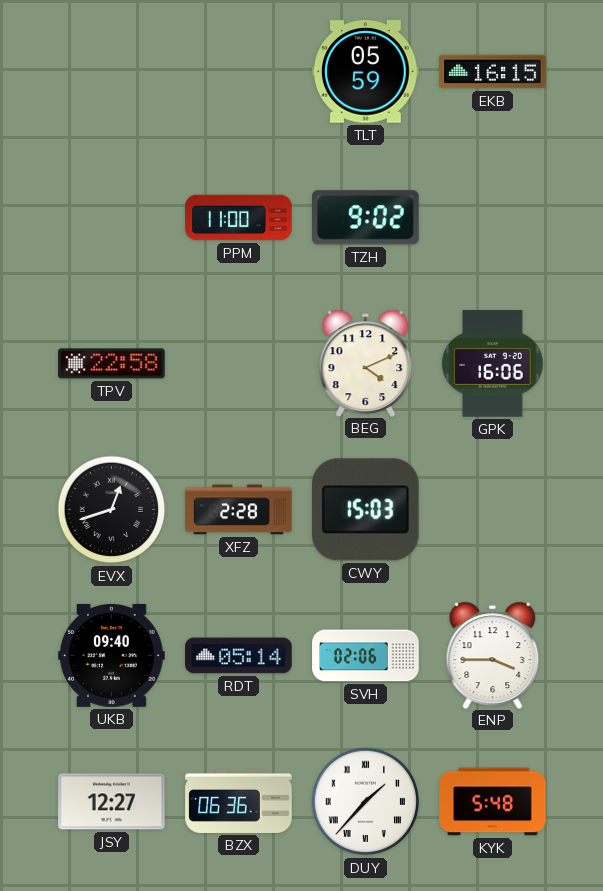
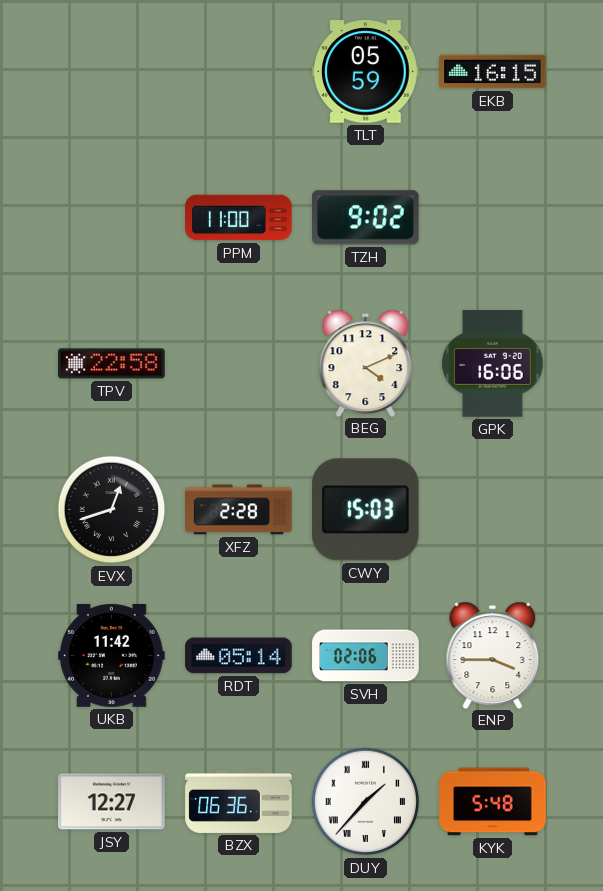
UKB: 09:40 -> 11:42
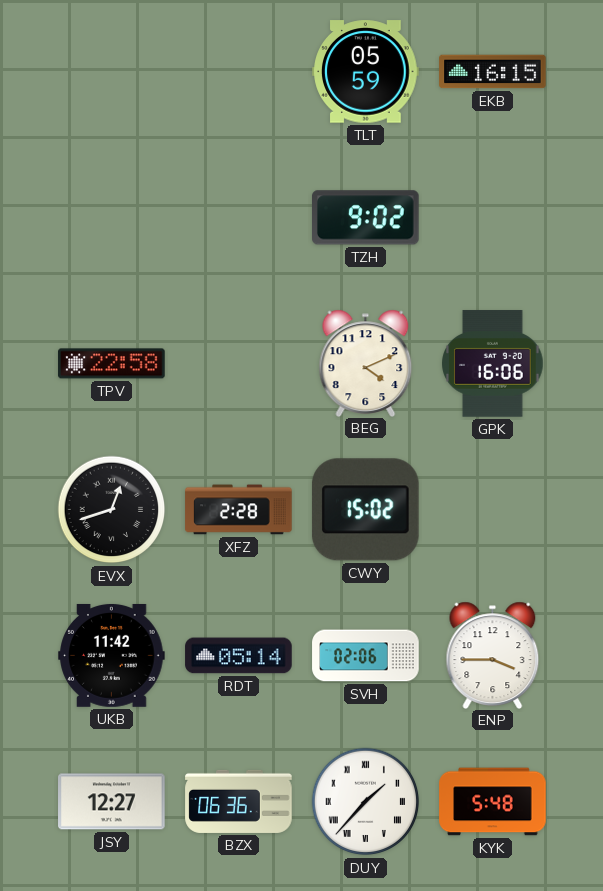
PPM: 11:00 -> none
CWY: 15:03 -> 15:02
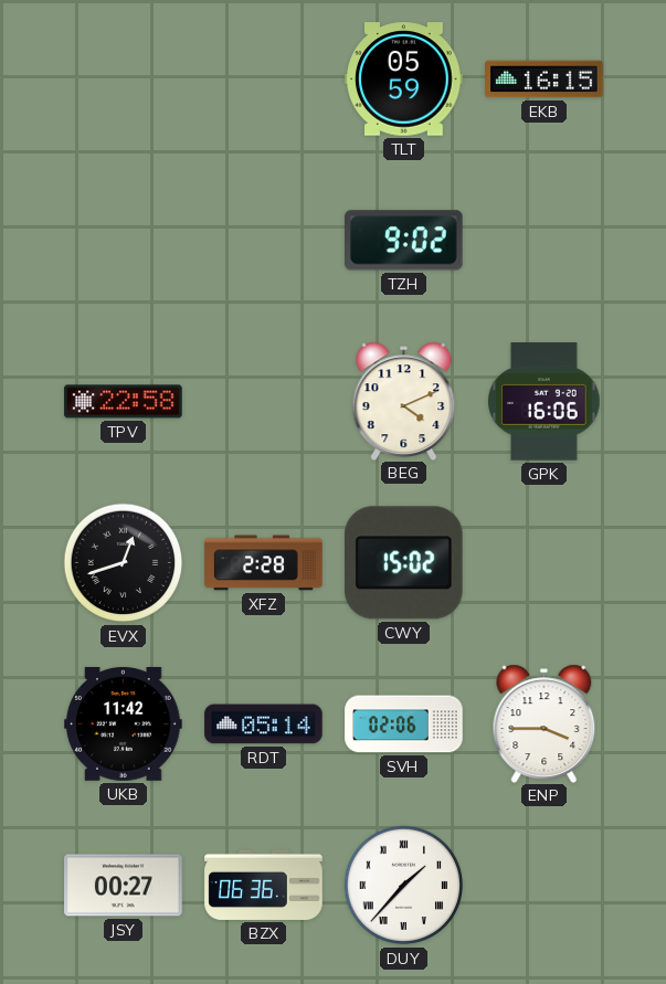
JSY: 12:27 -> 00:27
KYK: 5:48 -> none
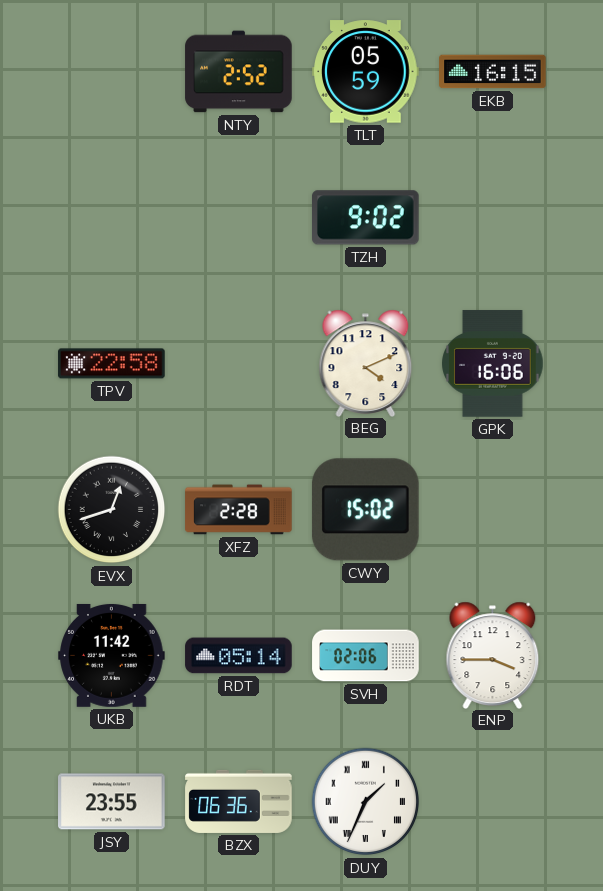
NTY: none -> 2:52
JSY: 00:27 -> 23:55
DUY: 1:37 -> 1:34
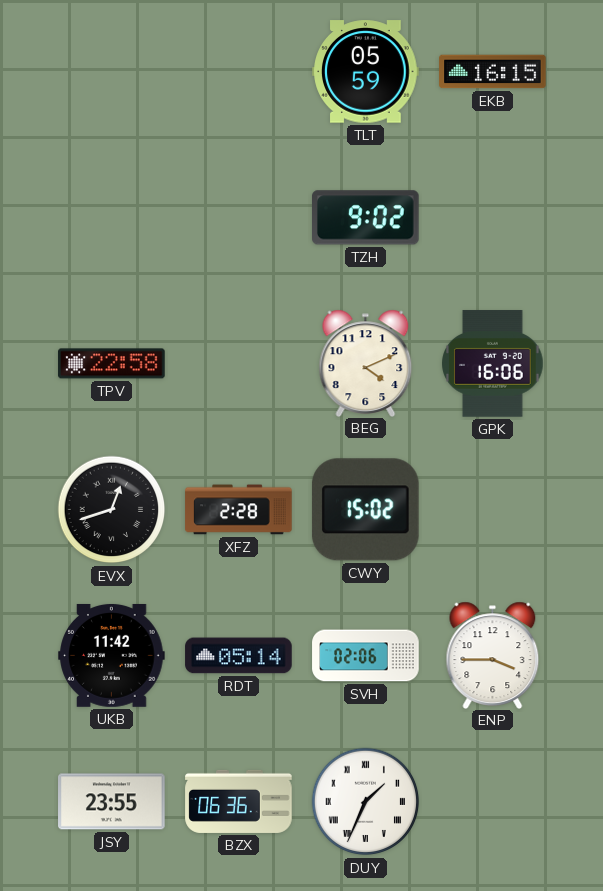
NTY: 2:52 -> none
